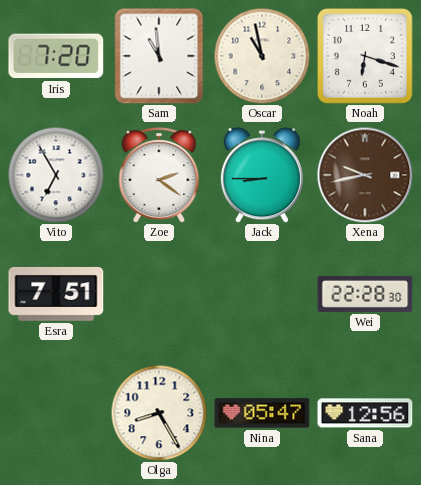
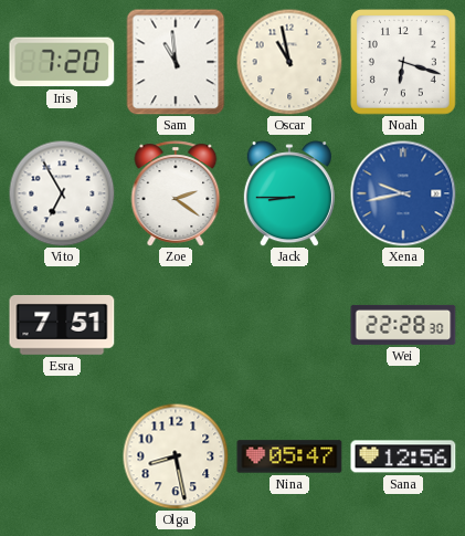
Xena dial: brown -> blue
Olga: 8:25 -> 8:28
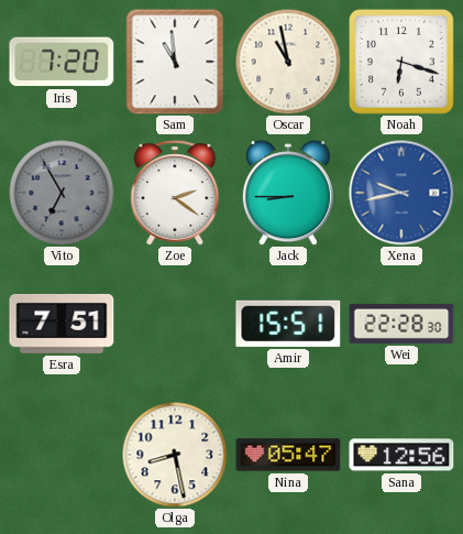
Vito dial: white -> grey
Amir: none -> 15:51
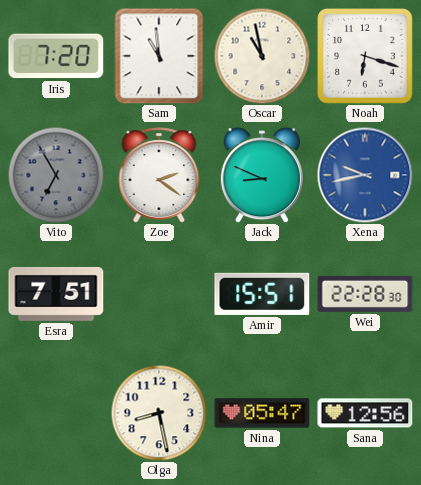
Jack: 8:45 -> 8:49
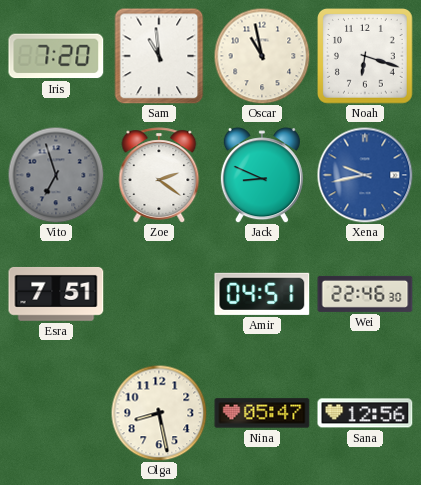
Vito: 6:55 -> 6:57
Amir: 15:51 -> 04:51
Wei: 22:28 -> 22:46
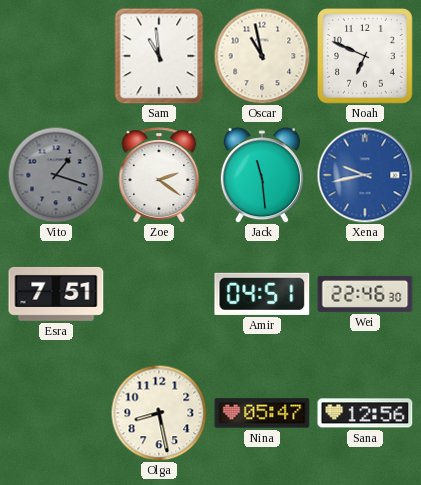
Iris: 7:20 -> none
Noah: 6:18 -> 6:49
Vito: 6:57 -> 1:18
Jack: 8:49 -> 11:29
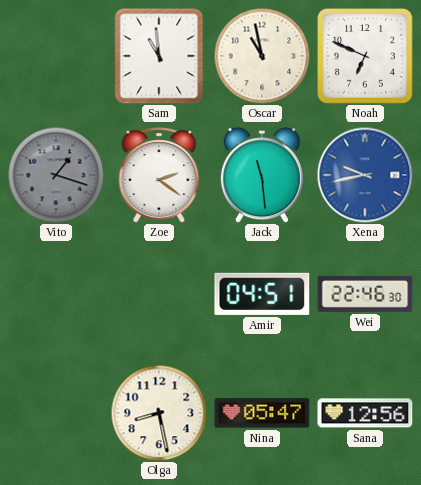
Esra: 7:51 -> none
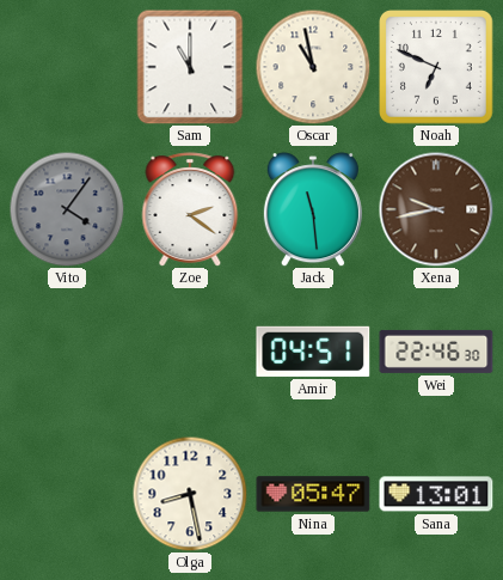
Sam: 10:59 -> 11:00
Vito: 1:18 -> 4:06
Xena dial: blue -> brown
Sana: 12:56 -> 13:01
